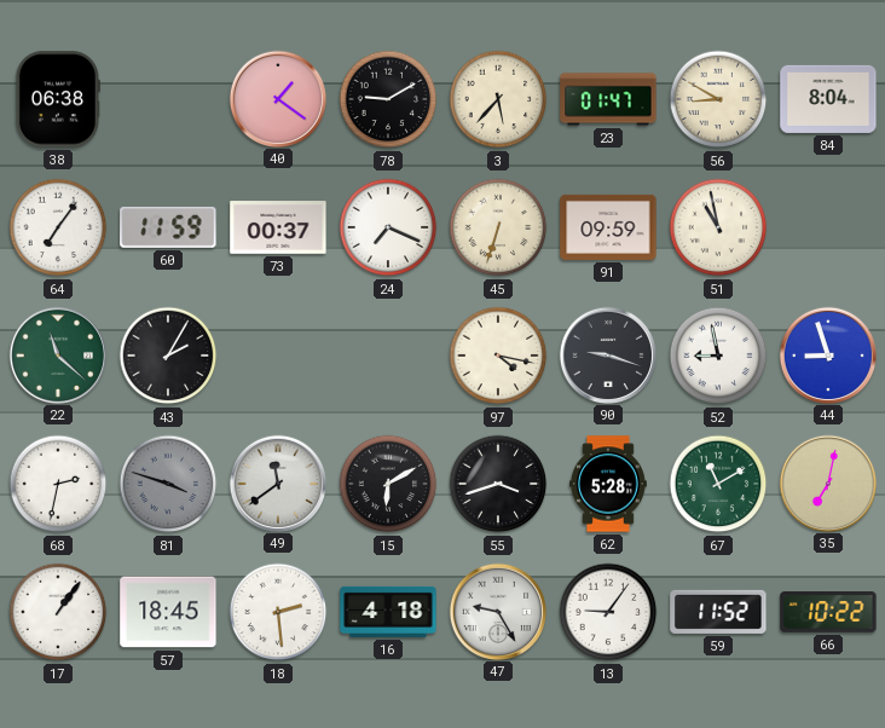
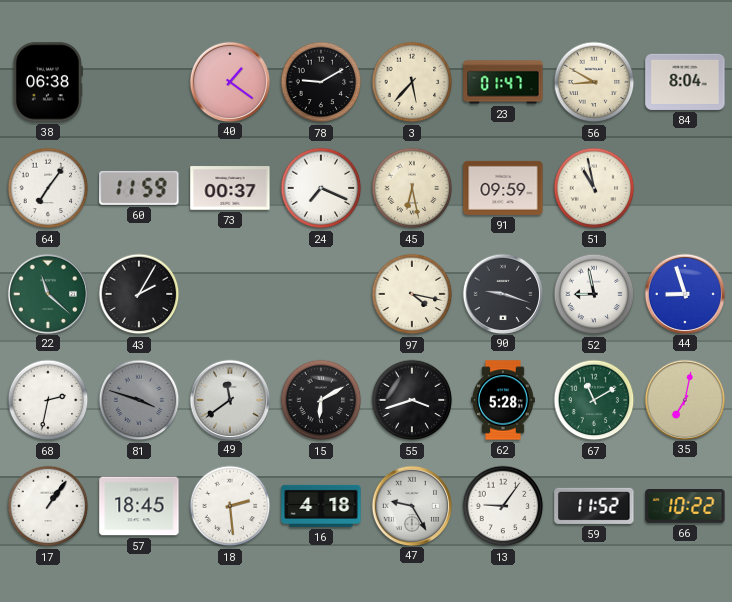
45: 6:33 -> 6:28
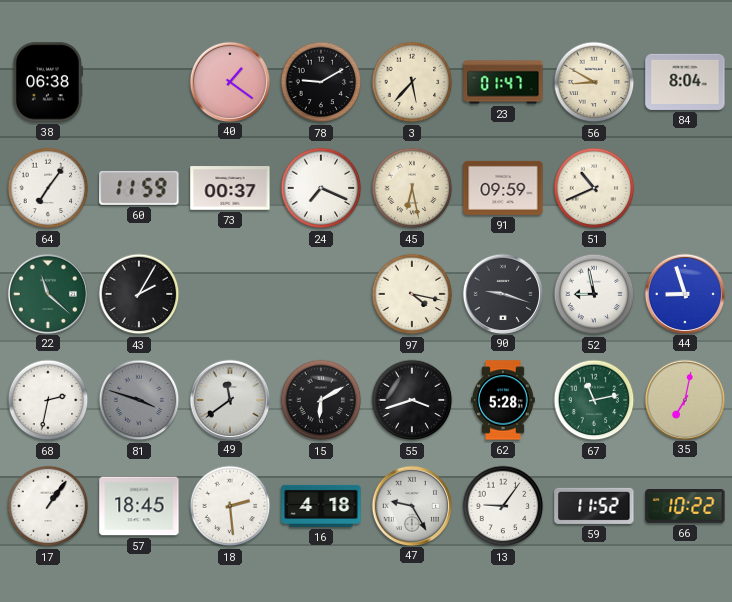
51: 10:58 -> 10:41
67: 11:10 -> 11:13
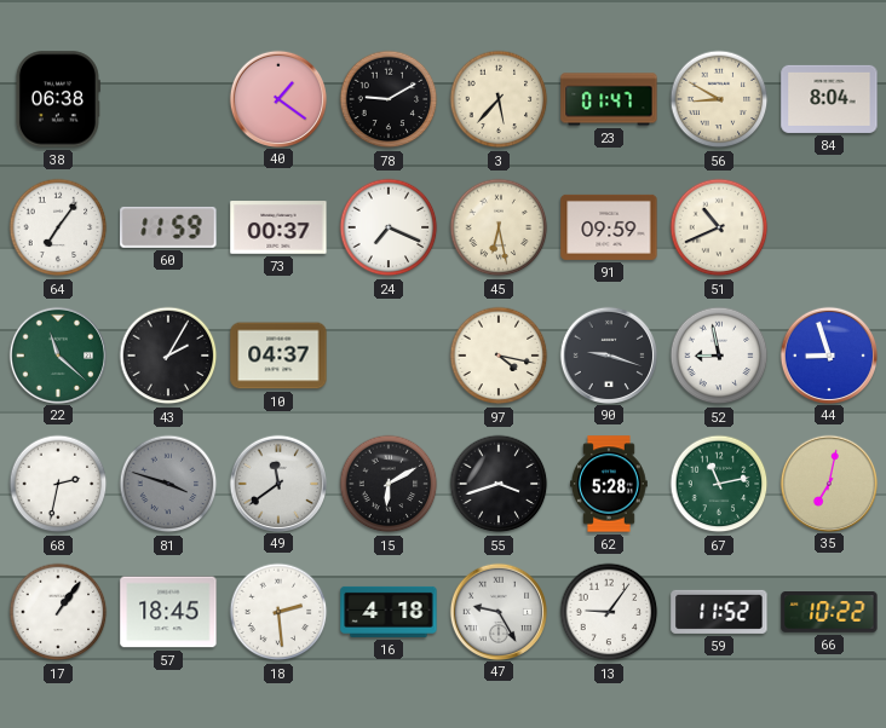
10: none -> 04:37
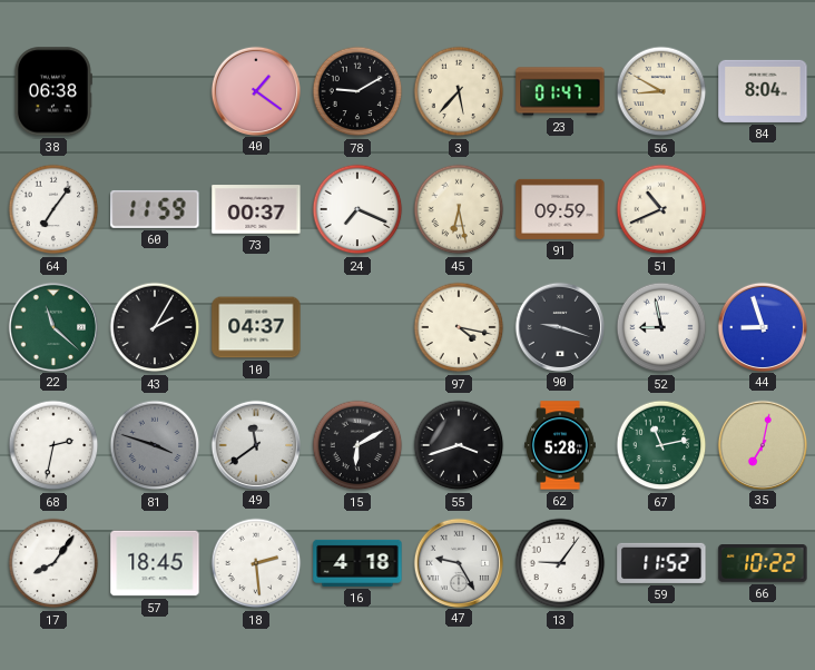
17: 1:06 -> 8:06
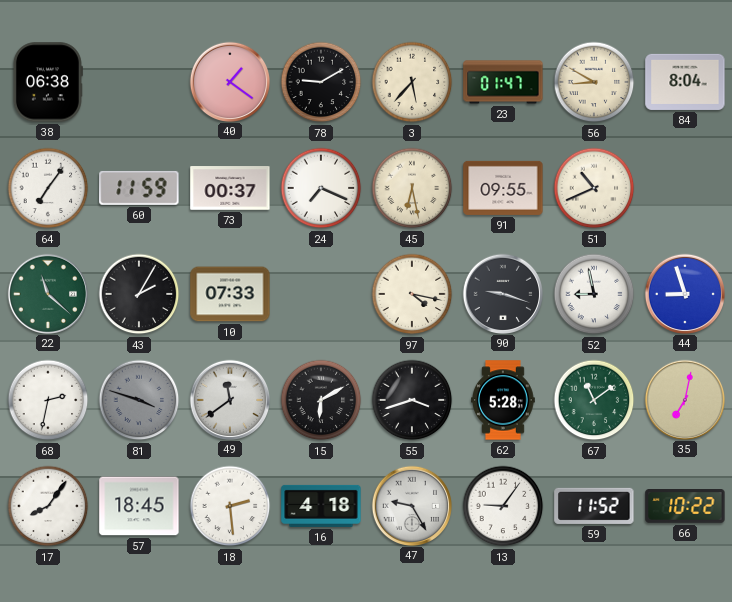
91: 09:59 -> 09:55
10: 04:37 -> 07:33
67: 11:13 -> 11:09
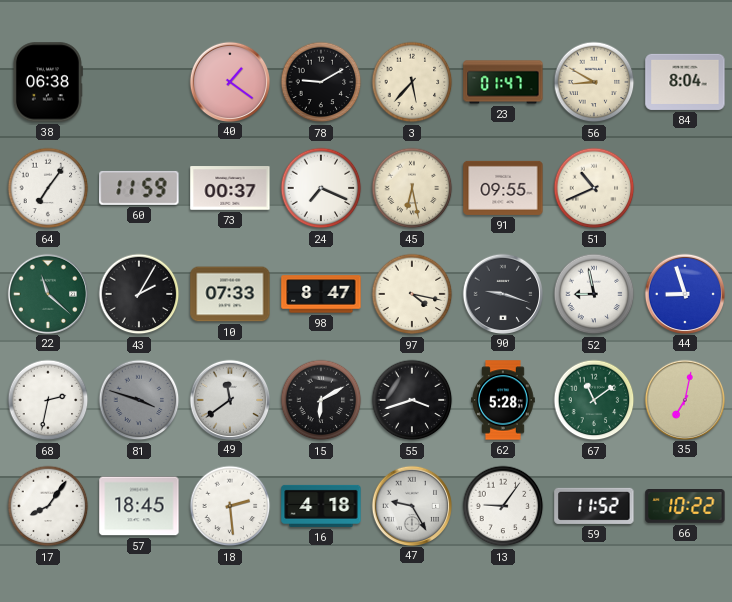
98: none -> 8:47
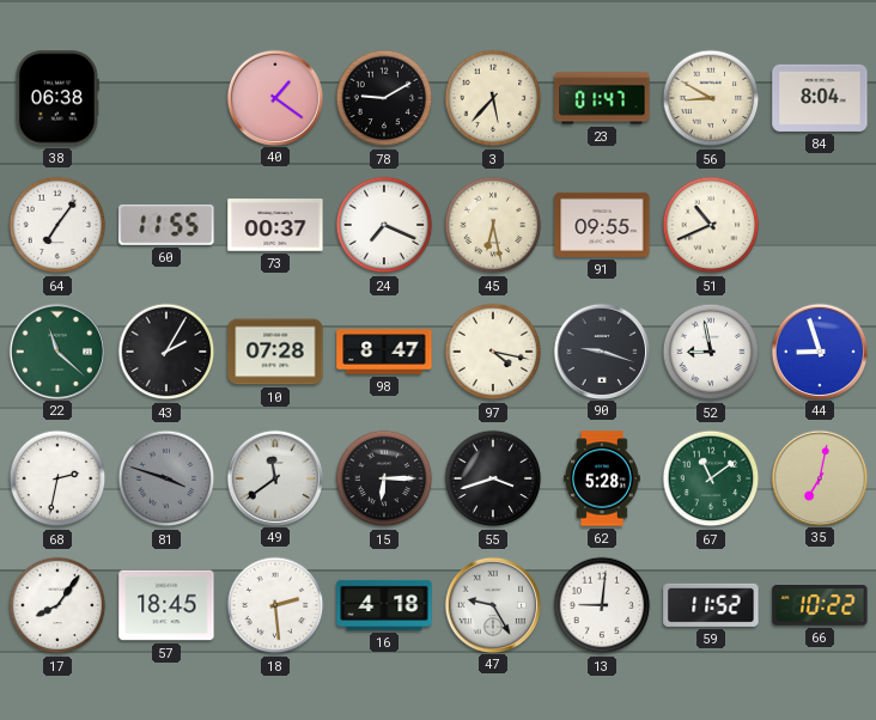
60: 11:59 -> 11:55
10: 07:33 -> 07:28
15: 6:10 -> 6:15
13: 9:06 -> 9:01
